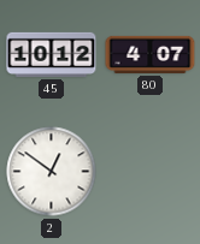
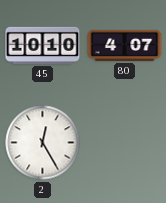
45: 10:12 -> 10:10
2: 12:51 -> 12:25
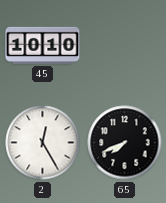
80: 4:07 -> none
65: none -> 7:41
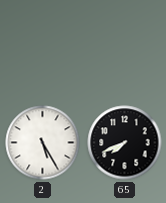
45: 10:10 -> none
2: 12:25 -> 5:25
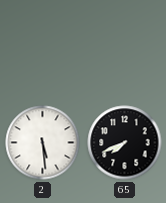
2: 5:25 -> 5:29
